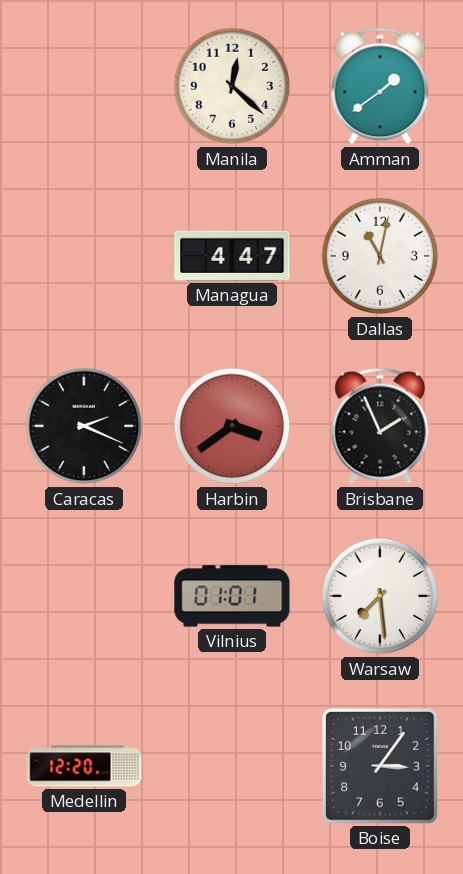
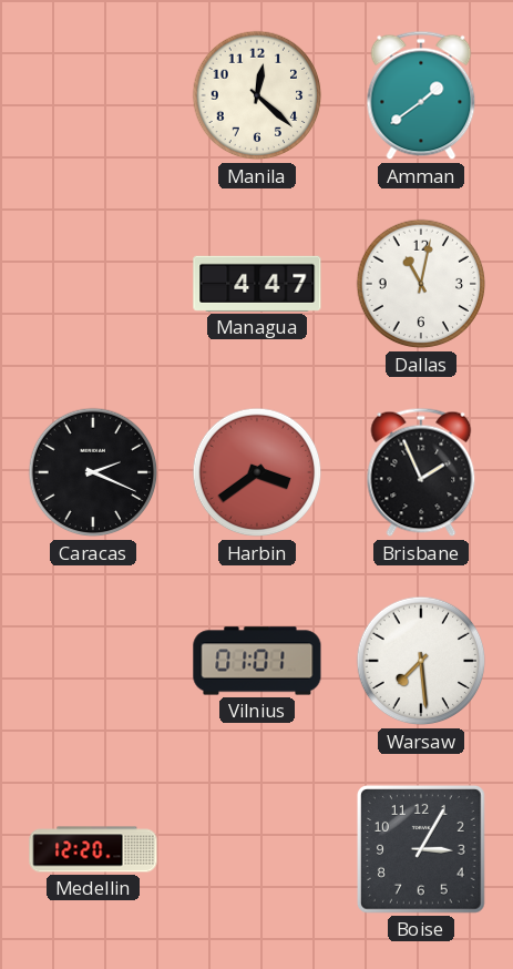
Boise: 3:06 -> 3:05
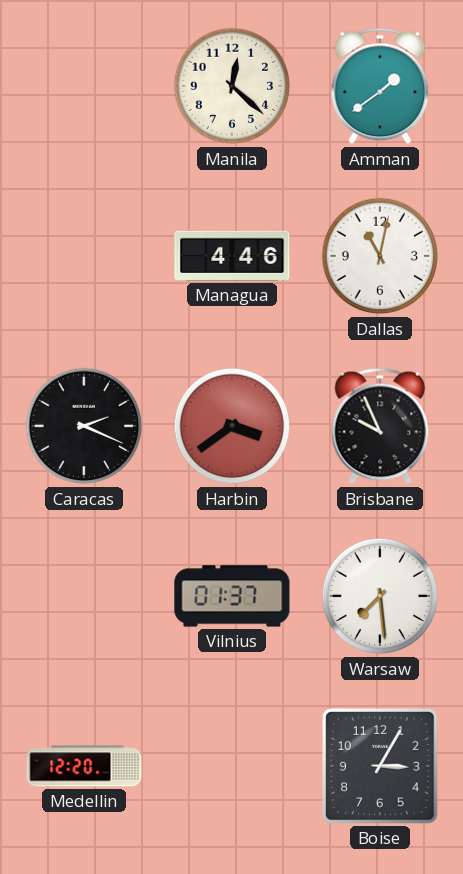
Managua: 4:47 -> 4:46
Brisbane: 1:56 -> 9:56
Vilnius: 01:01 -> 01:37
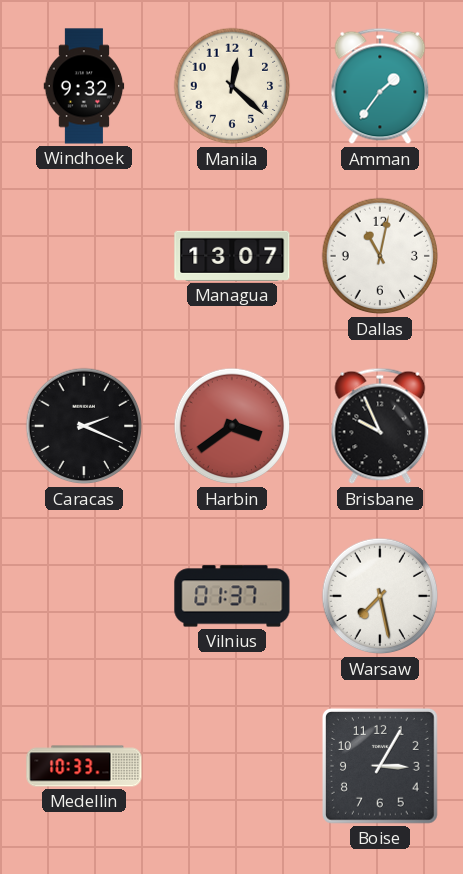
Windhoek: none -> 9:32
Amman: 1:39 -> 1:36
Managua: 4:46 -> 13:07
Warsaw: 7:29 -> 7:28
Medellin: 12:20 -> 10:33
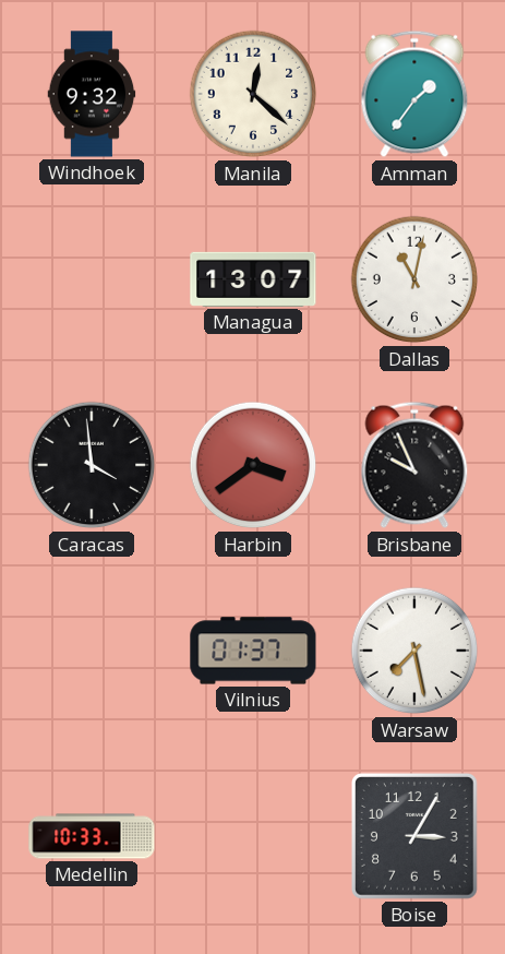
Caracas: 2:19 -> 3:59
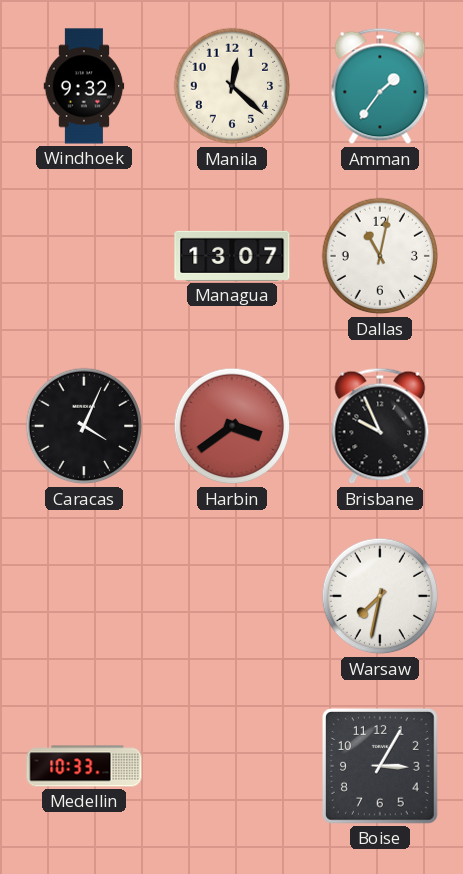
Caracas: 3:59 -> 4:04
Vilnius: 01:37 -> none
Warsaw: 7:28 -> 7:32
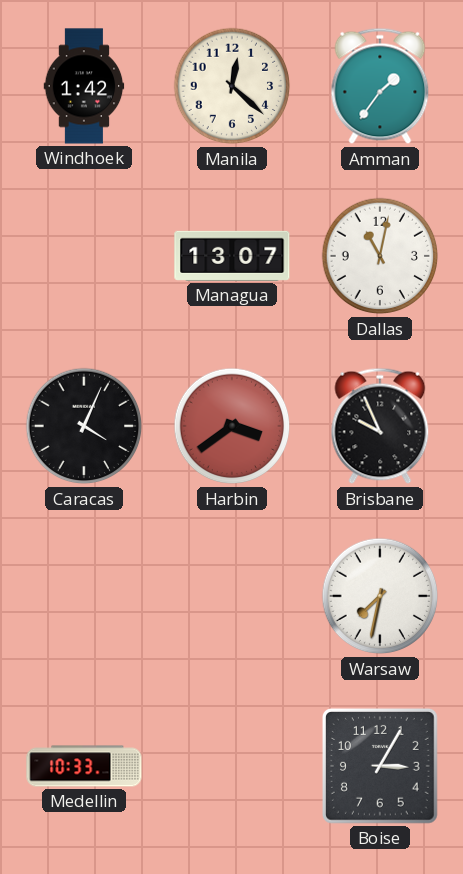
Windhoek: 9:32 -> 1:42
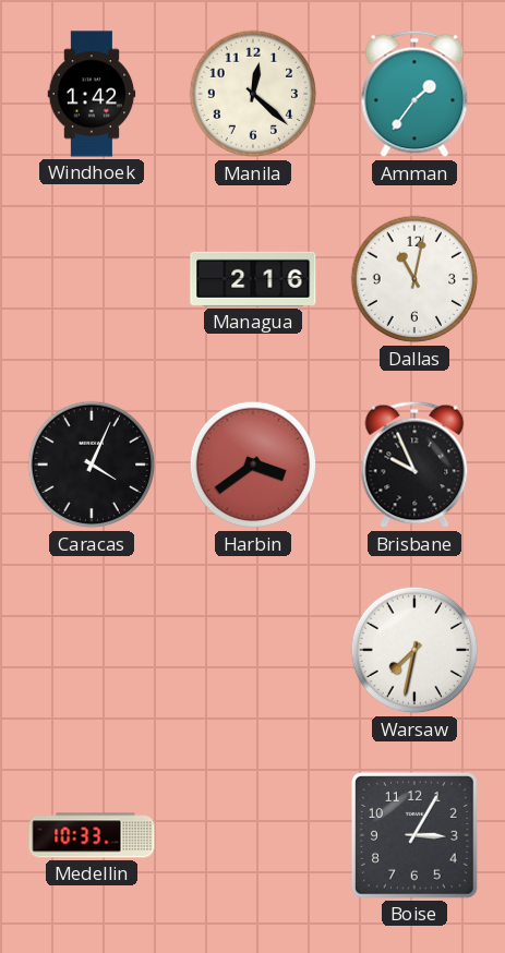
Managua: 13:07 -> 2:16
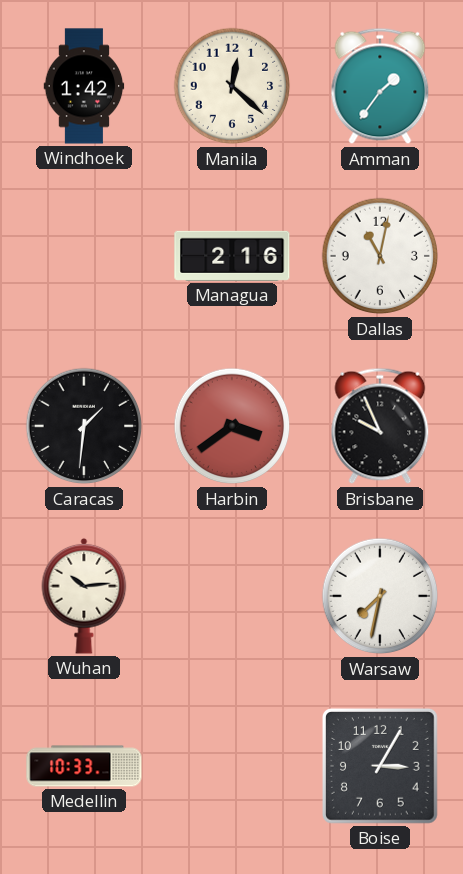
Caracas: 4:04 -> 1:31
Wuhan: none -> 10:14
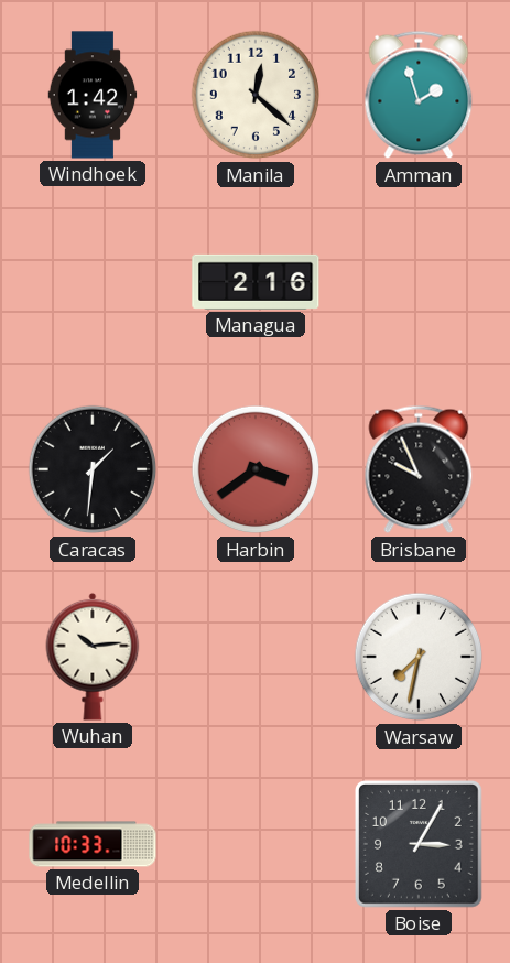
Amman: 1:36 -> 1:57
Dallas: 11:02 -> none
